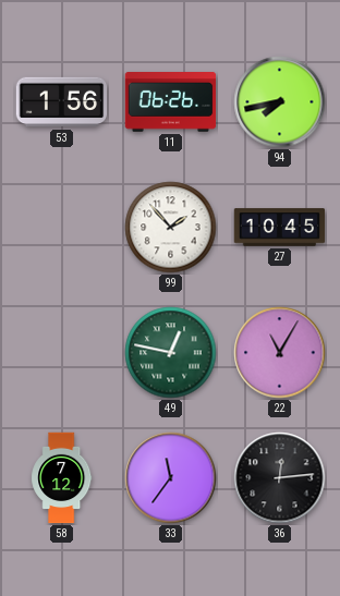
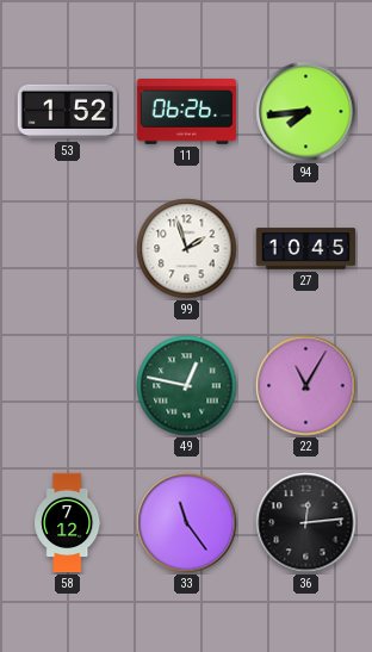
53: 1:56 -> 1:52
94: 7:43 -> 7:44
99: 1:53 -> 1:57
33: 11:36 -> 11:24
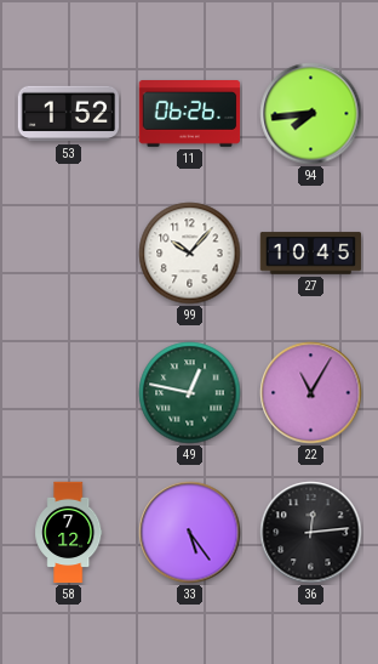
99: 1:57 -> 10:07
33: 11:24 -> 5:24
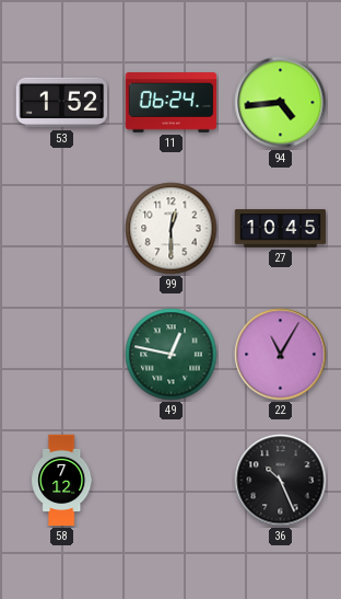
11: 06:26 -> 06:24
94: 7:44 -> 4:44
99: 10:07 -> 12:30
33: 5:24 -> none
36: 12:14 -> 10:26
